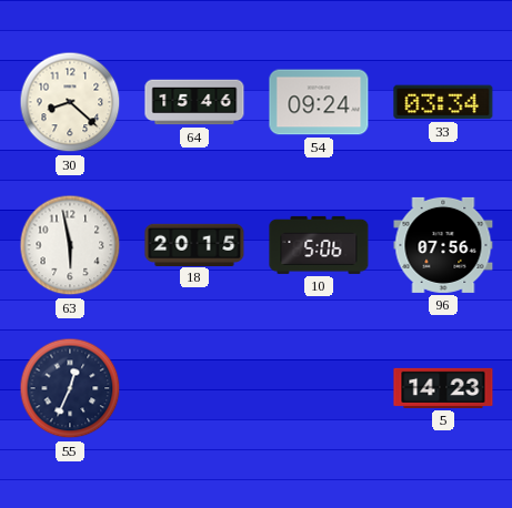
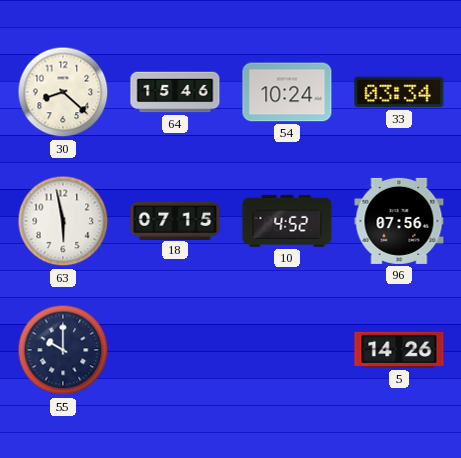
54: 09:24 -> 10:24
18: 20:15 -> 07:15
10: 5:06 -> 4:52
55: 12:34 -> 10:00
5: 14:23 -> 14:26
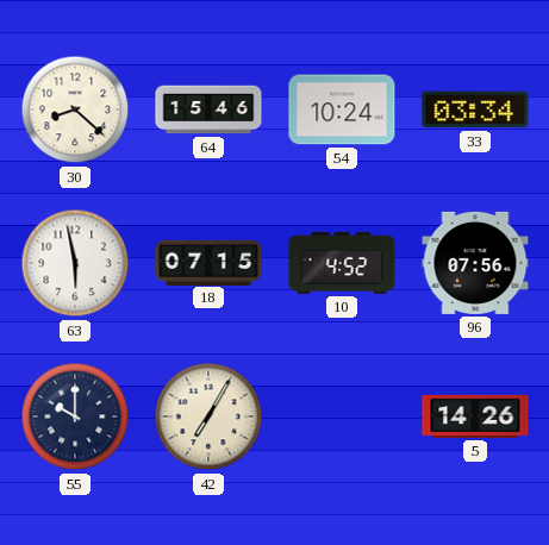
42: none -> 7:05
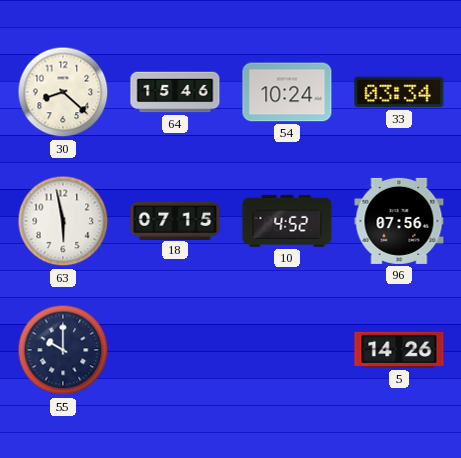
42: 7:05 -> none
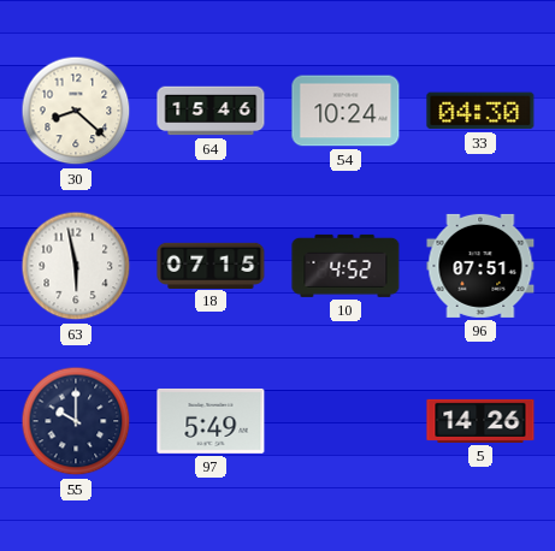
33: 03:34 -> 04:30
96: 07:56 -> 07:51
97: none -> 5:49
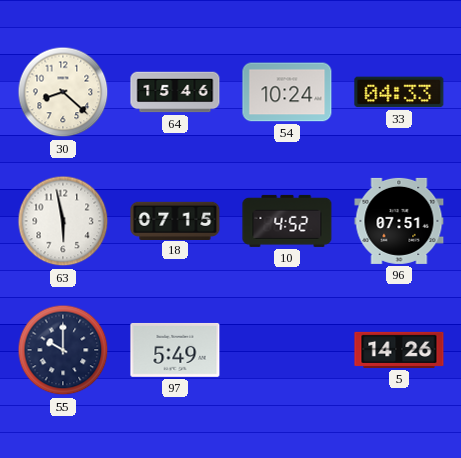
33: 04:30 -> 04:33
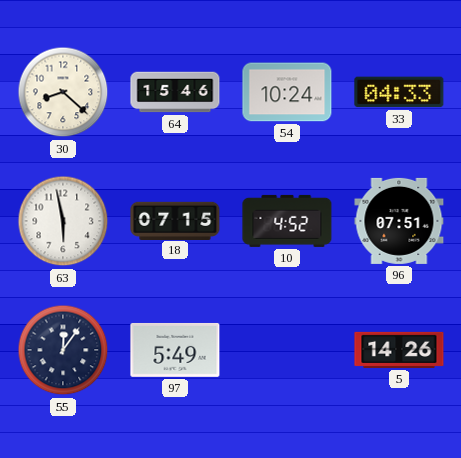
55: 10:00 -> 12:06
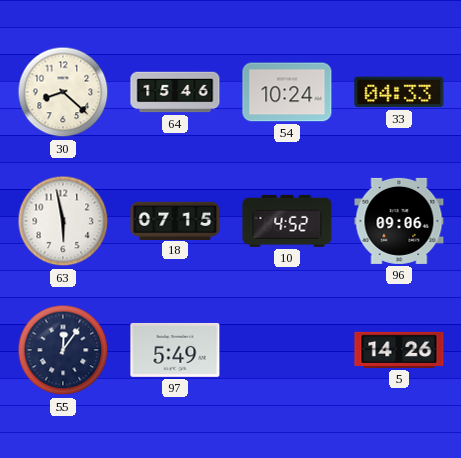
96: 07:51 -> 09:06
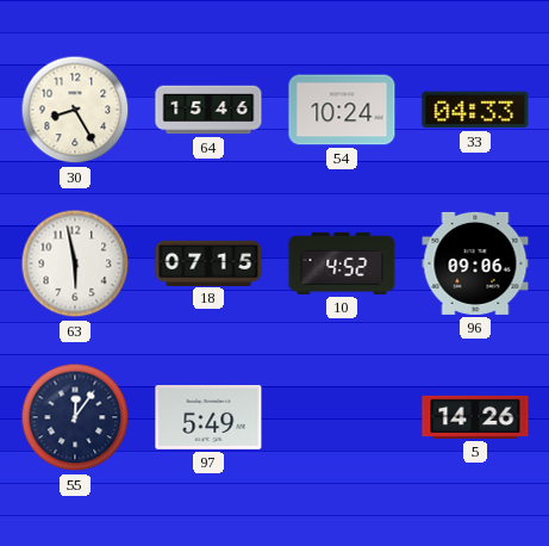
30: 8:22 -> 8:25
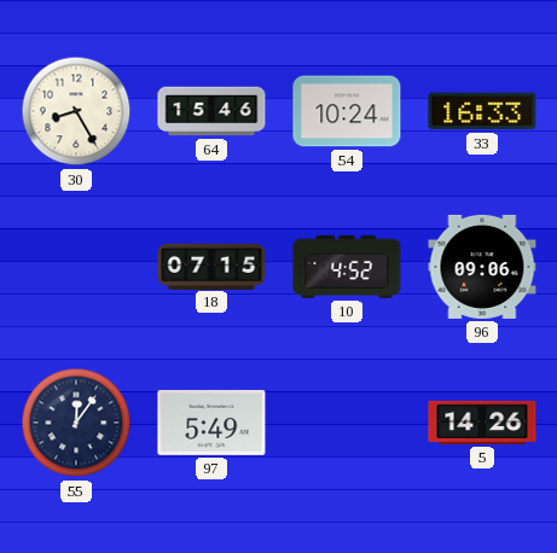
33: 04:33 -> 16:33
63: 5:58 -> none
